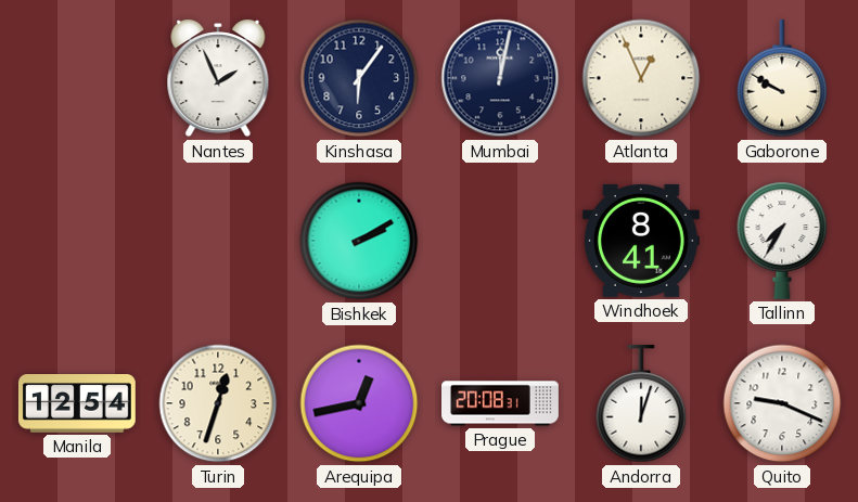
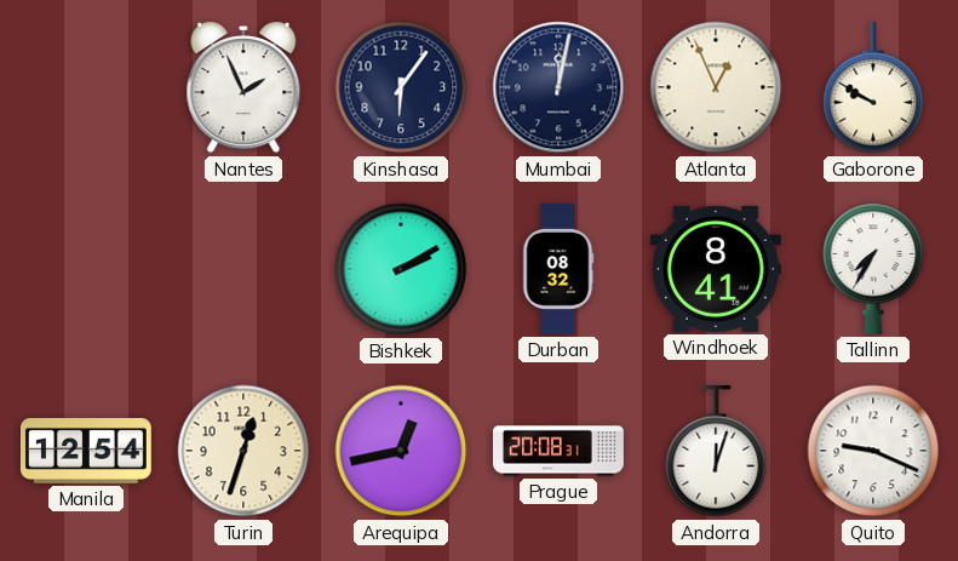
Durban: none -> 08:32
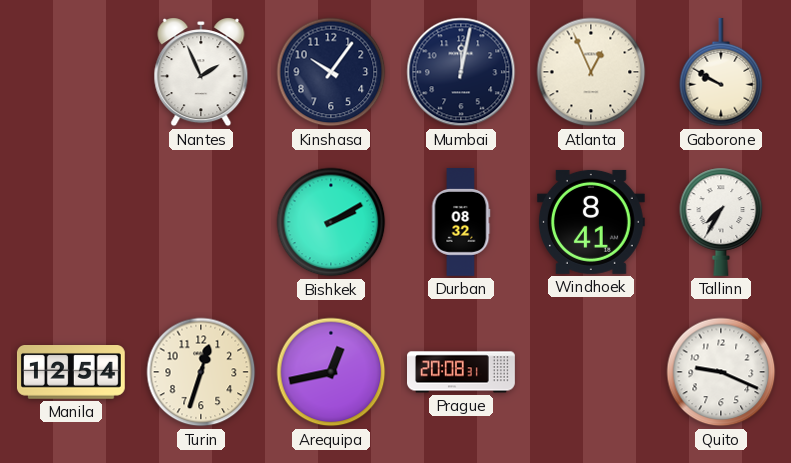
Kinshasa: 6:06 -> 10:06
Andorra: 12:03 -> none
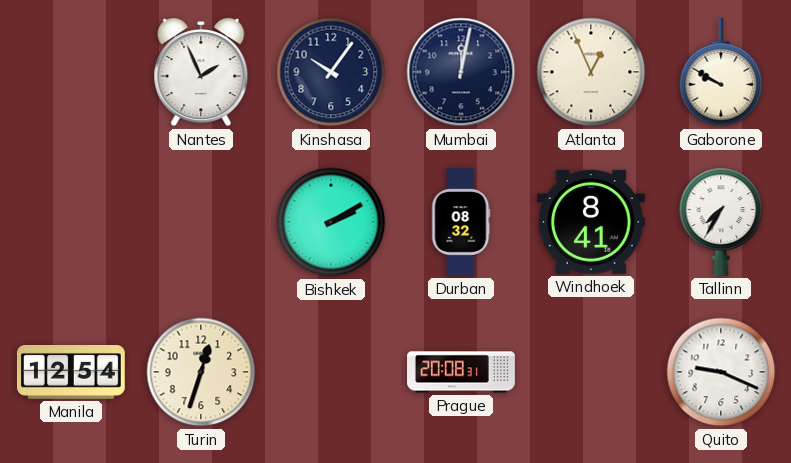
Arequipa: 12:43 -> none
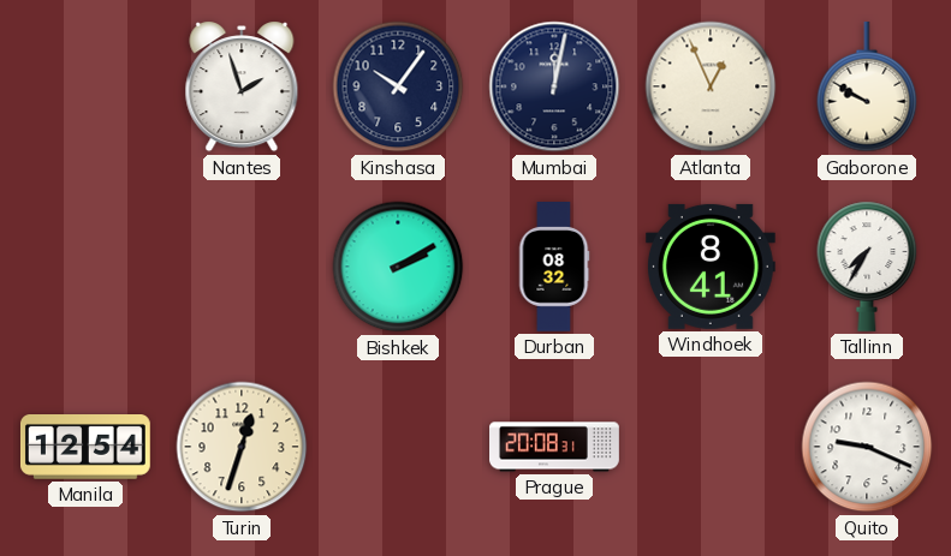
Nantes: 1:56 -> 1:57
